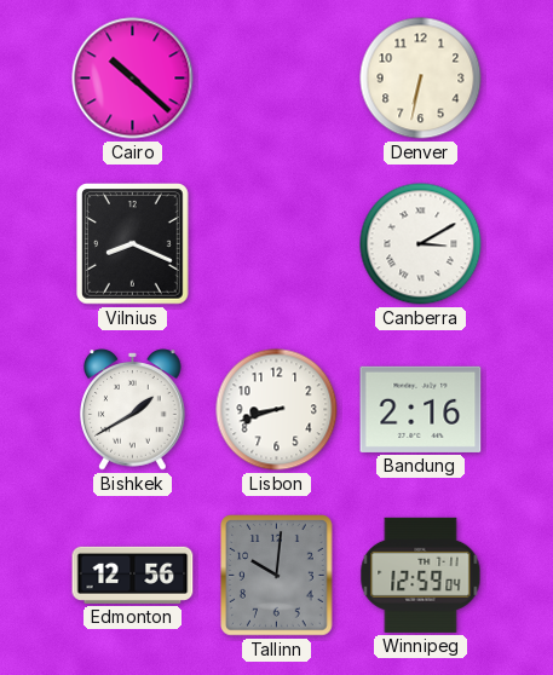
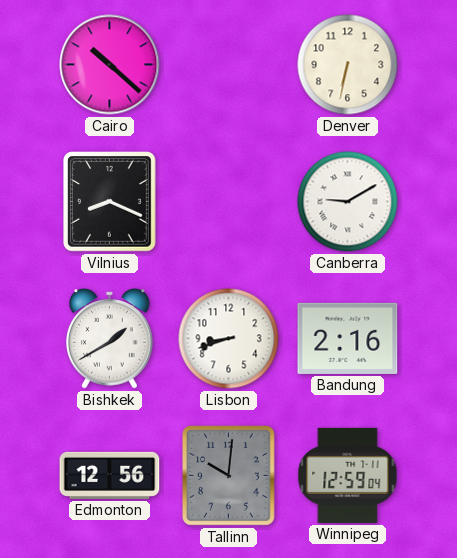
Canberra: 3:10 -> 9:10
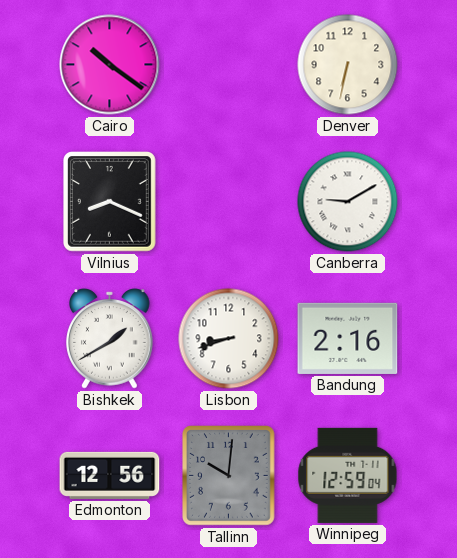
Cairo: 10:22 -> 10:21
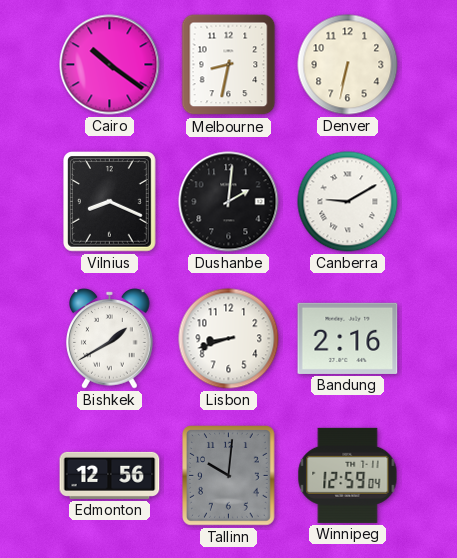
Melbourne: none -> 8:32
Dushanbe: none -> 2:01
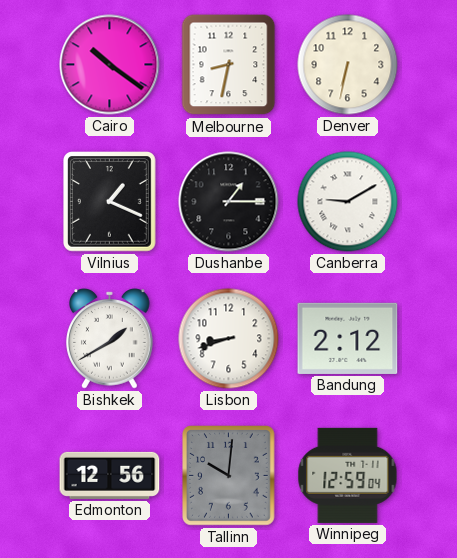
Vilnius: 8:19 -> 1:19
Dushanbe: 2:01 -> 1:15
Bandung: 2:16 -> 2:12
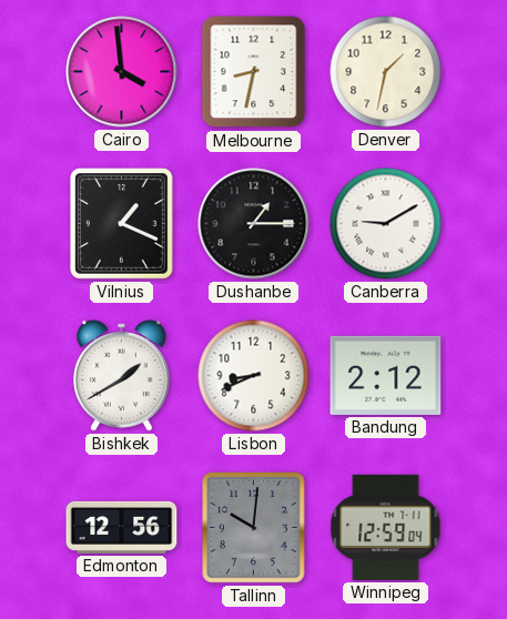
Cairo: 10:21 -> 3:59
Denver: 6:32 -> 1:32
Lisbon: 8:42 -> 8:41
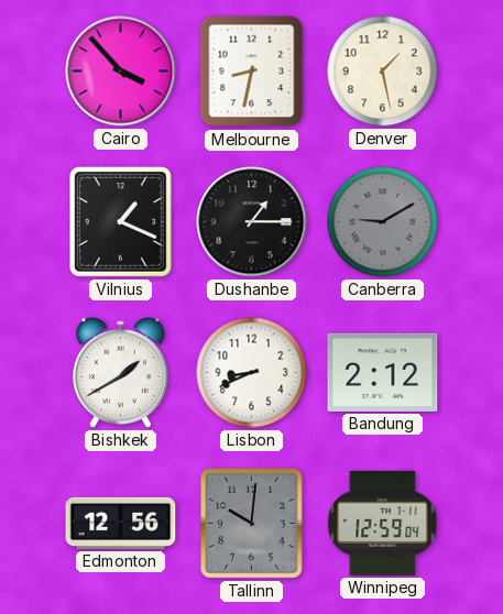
Cairo: 3:59 -> 3:53
Denver: 1:32 -> 1:28
Canberra dial: white -> grey
